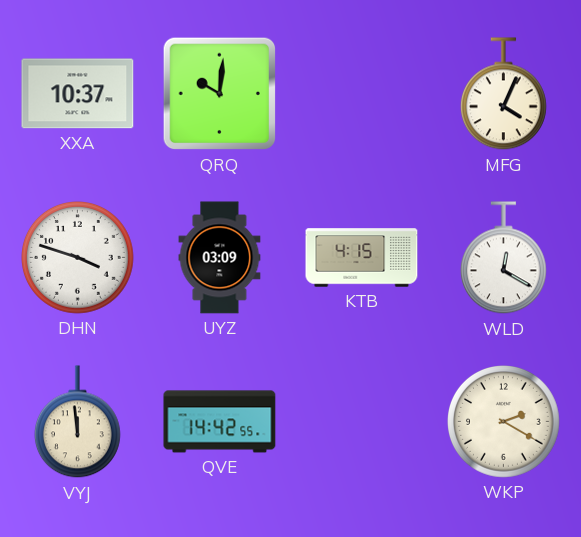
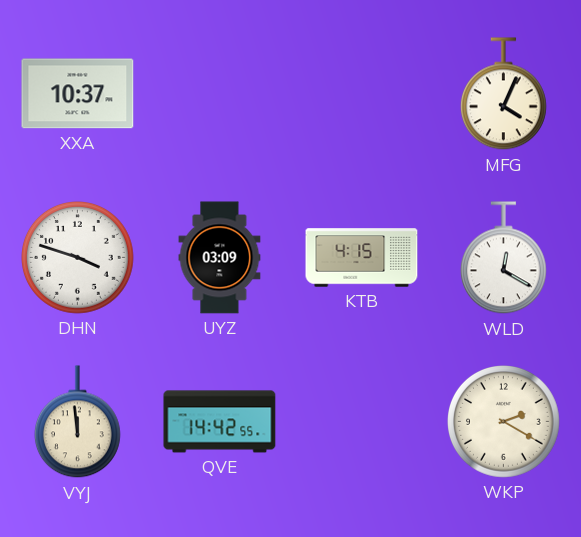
QRQ: 10:01 -> none
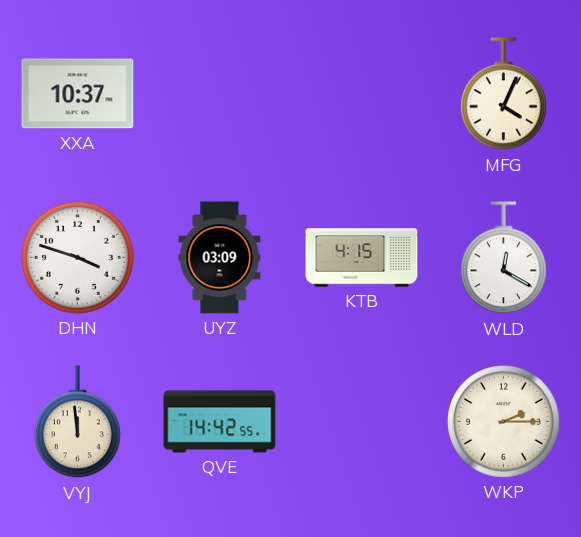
WKP: 2:20 -> 2:15
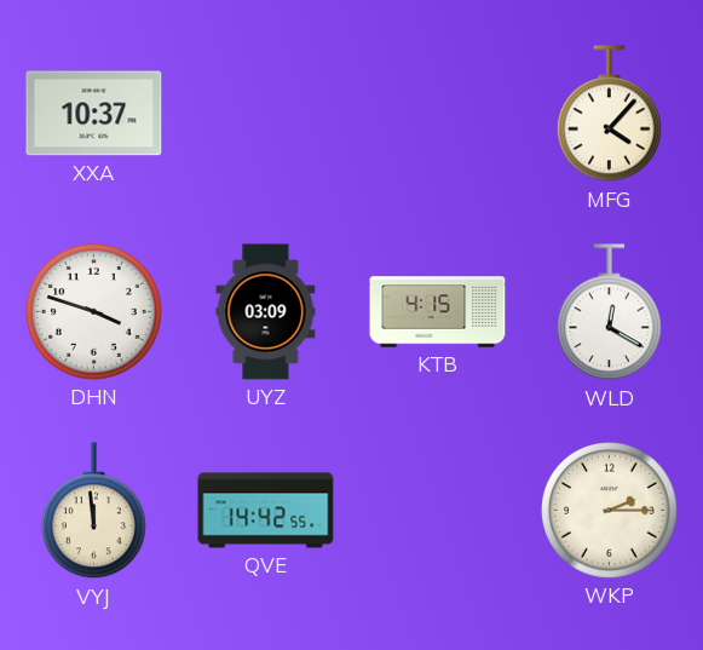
MFG: 4:04 -> 4:07
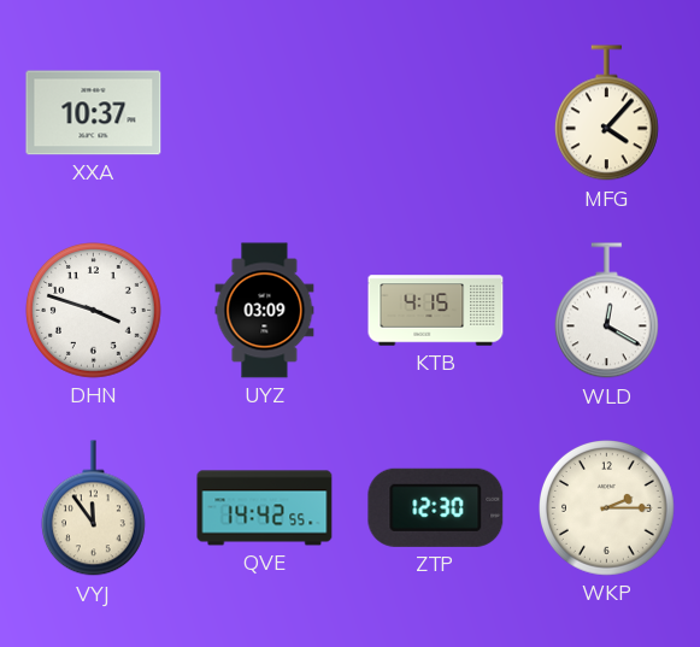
VYJ: 11:59 -> 11:54
ZTP: none -> 12:30
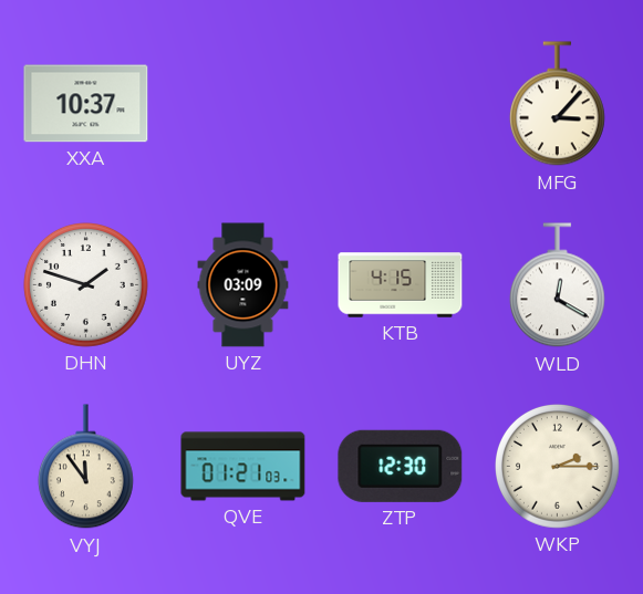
MFG: 4:07 -> 3:07
DHN: 3:48 -> 1:48
QVE: 14:42 -> 01:21
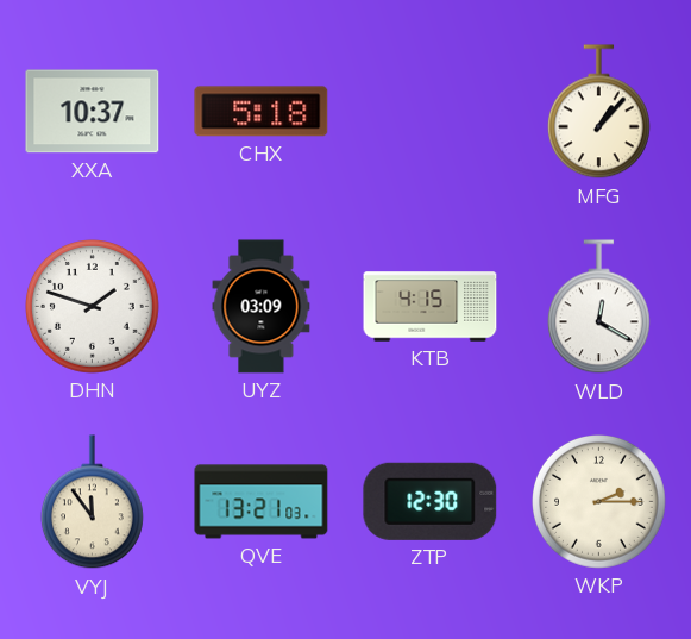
CHX: none -> 5:18
MFG: 3:07 -> 1:07
QVE: 01:21 -> 13:21
